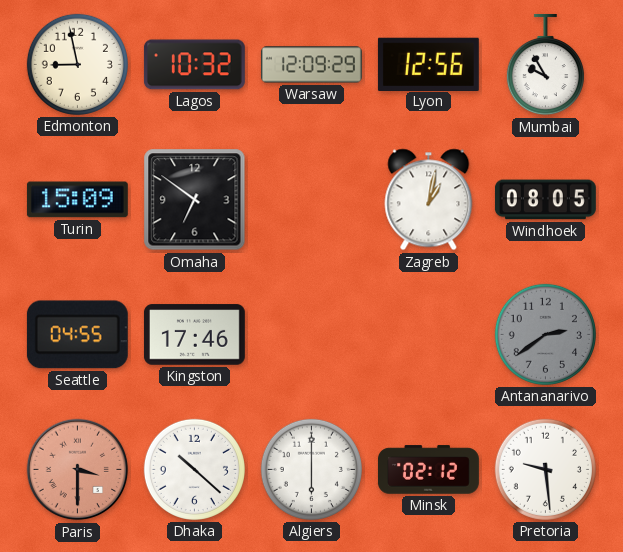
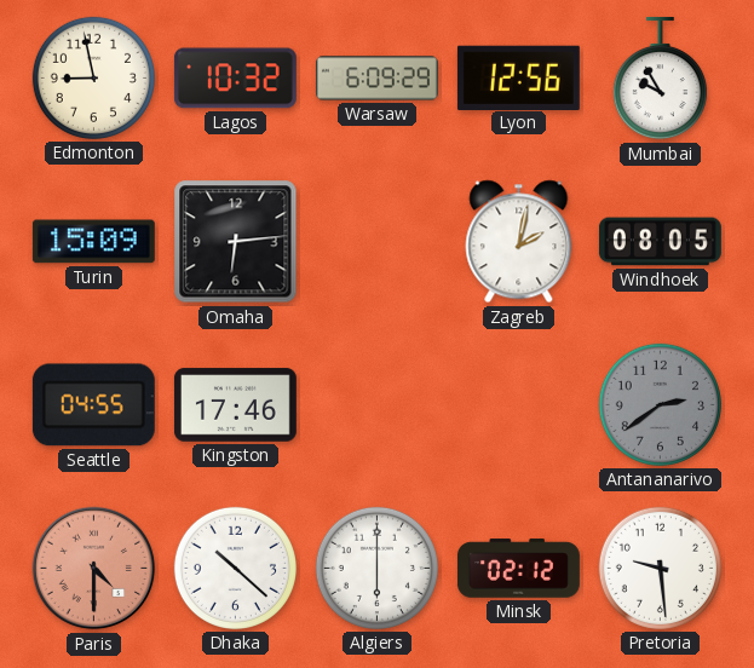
Warsaw: 12:09 -> 6:09
Omaha: 6:51 -> 6:14
Zagreb: 1:02 -> 2:02
Paris: 3:30 -> 4:30
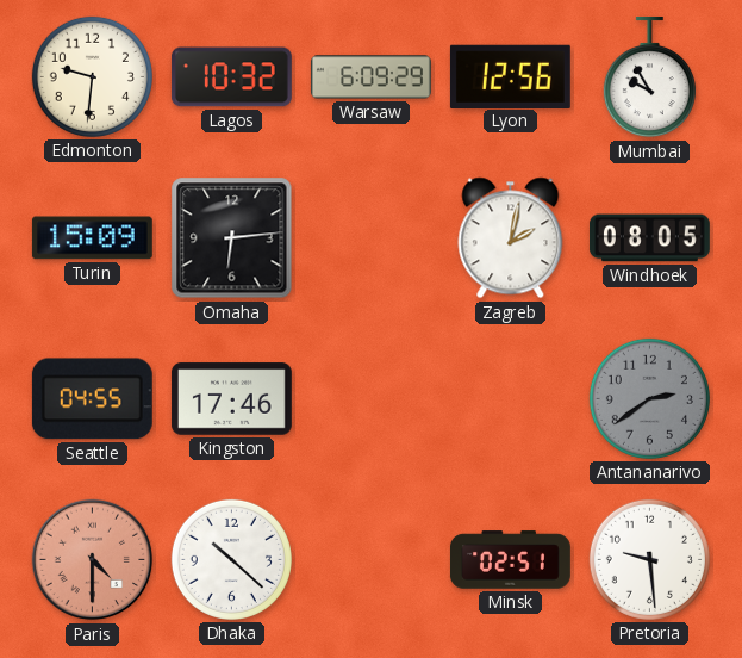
Edmonton: 8:58 -> 9:31
Algiers: 6:00 -> none
Minsk: 02:12 -> 02:51
